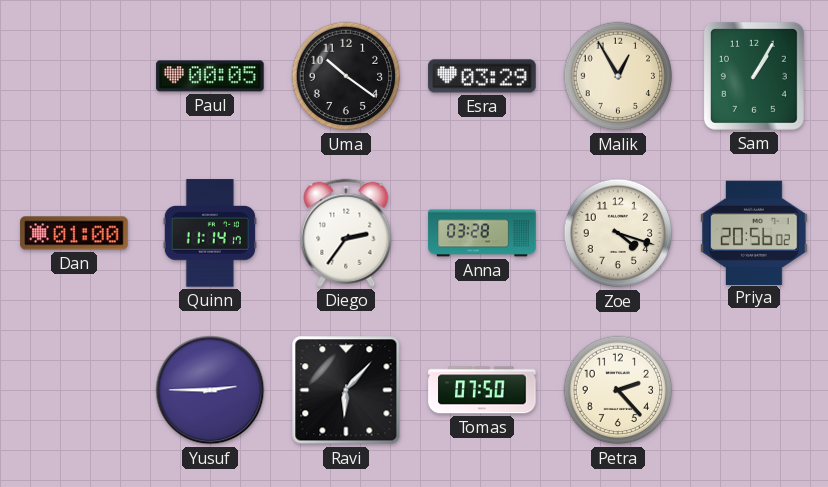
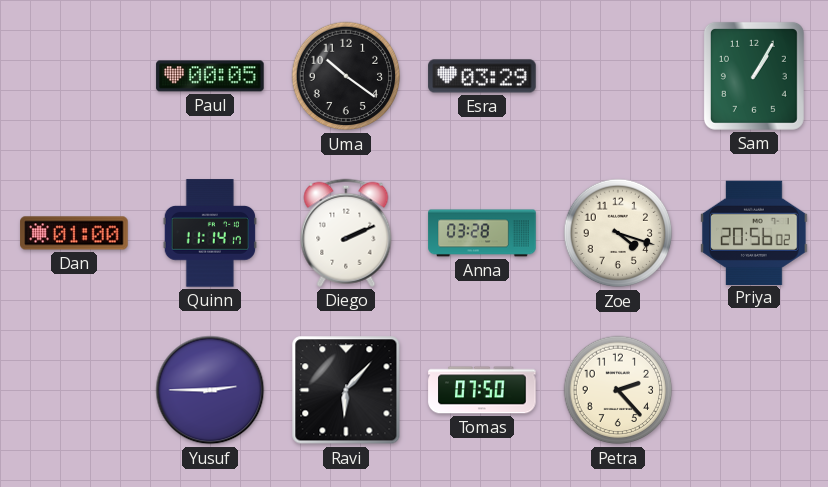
Malik: 12:55 -> none
Diego: 2:36 -> 2:11
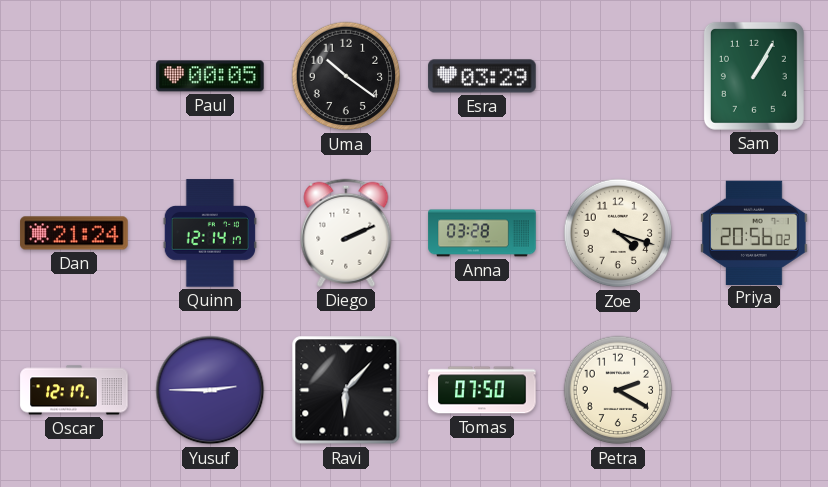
Dan: 01:00 -> 21:24
Quinn: 11:14 -> 12:14
Oscar: none -> 12:17
Petra: 2:23 -> 2:20
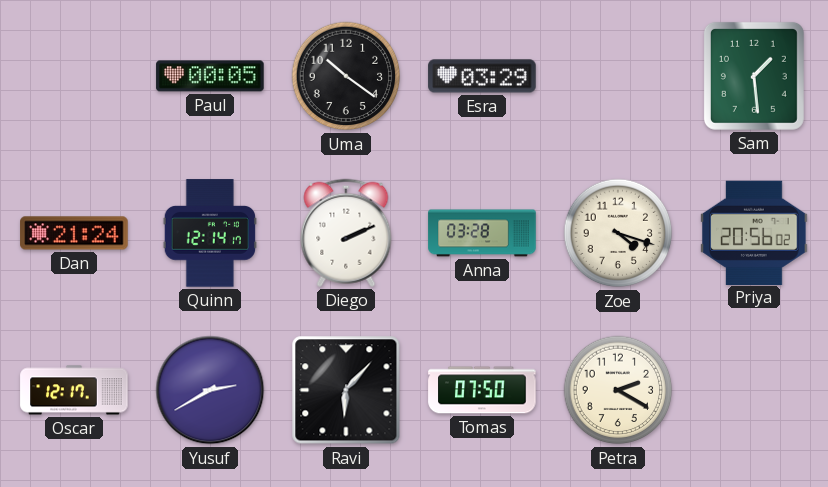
Sam: 1:05 -> 1:29
Yusuf: 2:45 -> 2:40
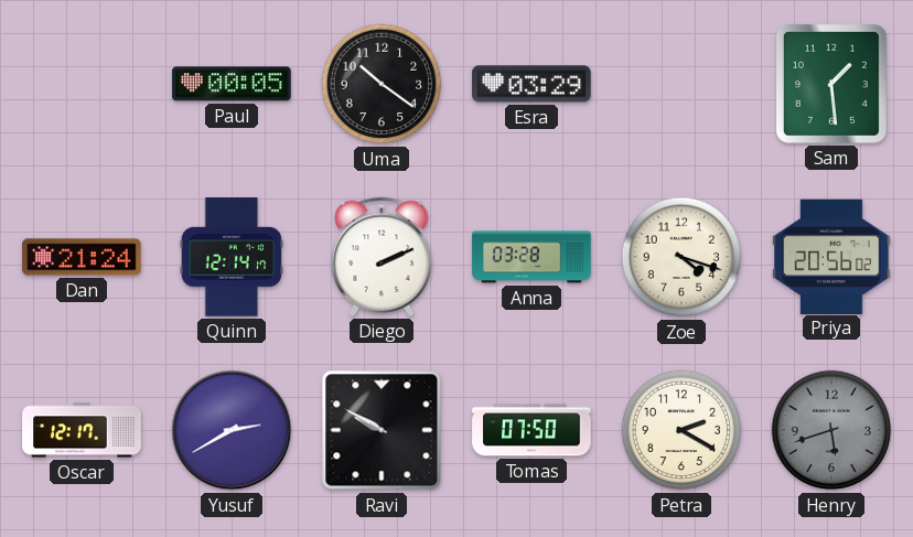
Ravi: 6:07 -> 9:50
Henry: none -> 5:42
